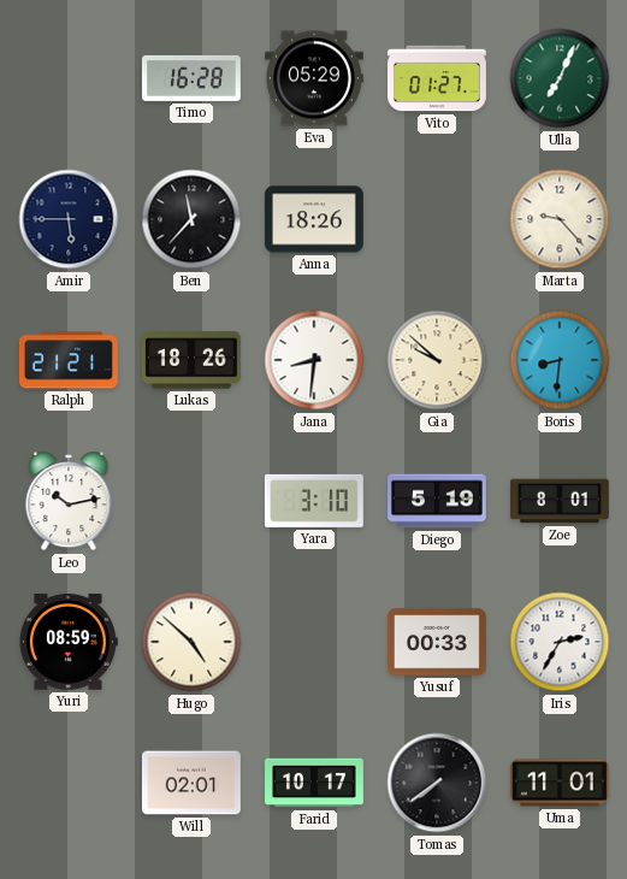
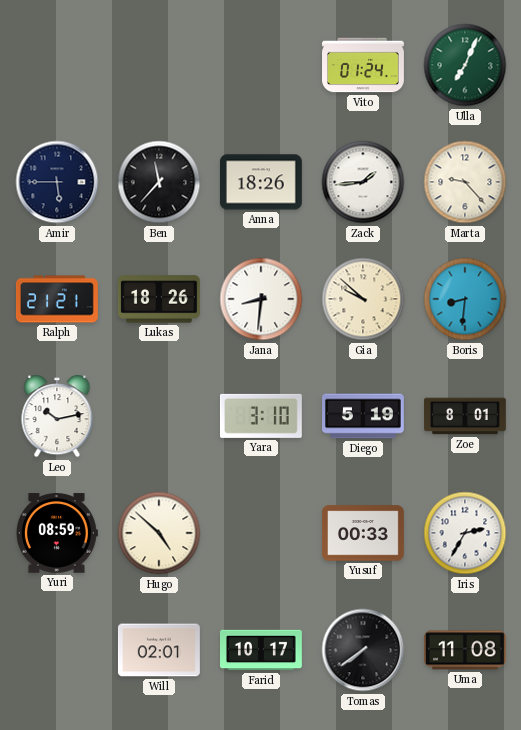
Timo: 16:28 -> none
Eva: 05:29 -> none
Vito: 01:27 -> 01:24
Zack: none -> 1:44
Uma: 11:01 -> 11:08
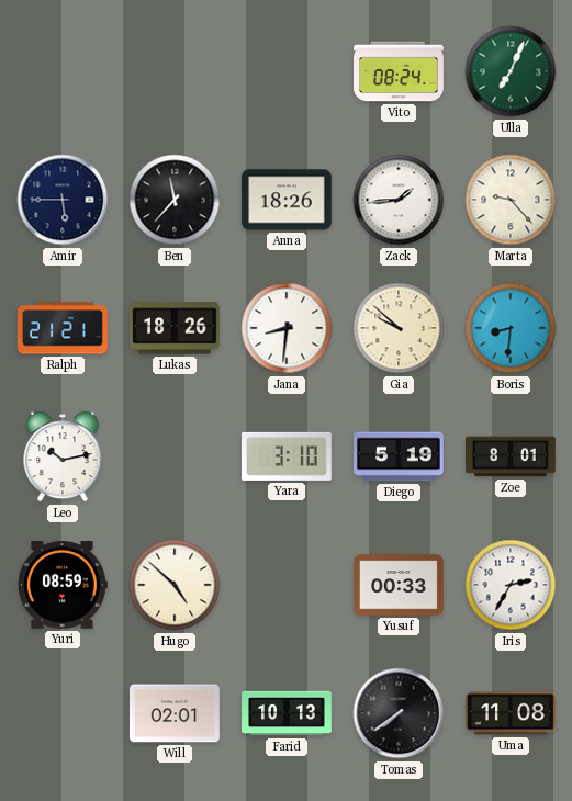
Vito: 01:24 -> 08:24
Farid: 10:17 -> 10:13
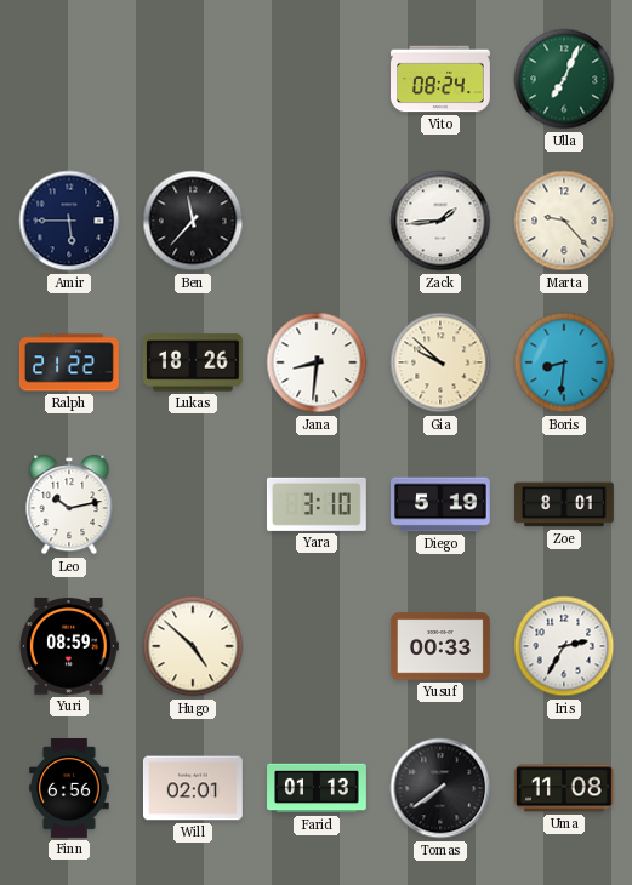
Anna: 18:26 -> none
Ralph: 21:21 -> 21:22
Finn: none -> 6:56
Farid: 10:13 -> 01:13
